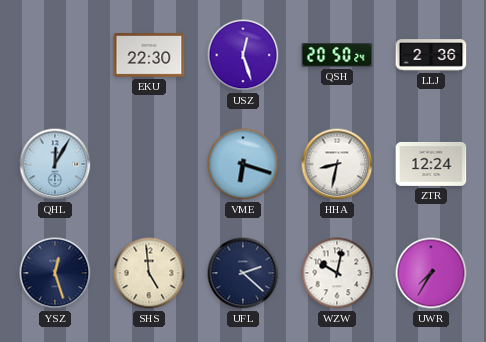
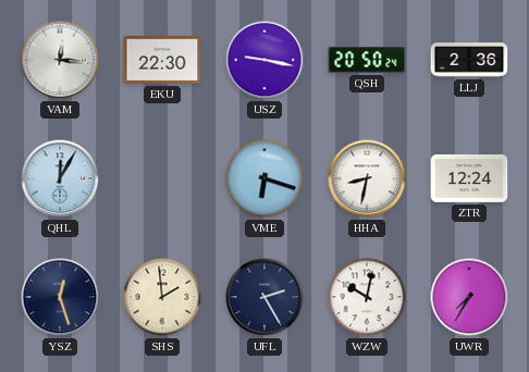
VAM: none -> 12:16
USZ: 12:27 -> 9:17
SHS: 4:59 -> 1:59
UFL: 2:22 -> 2:25
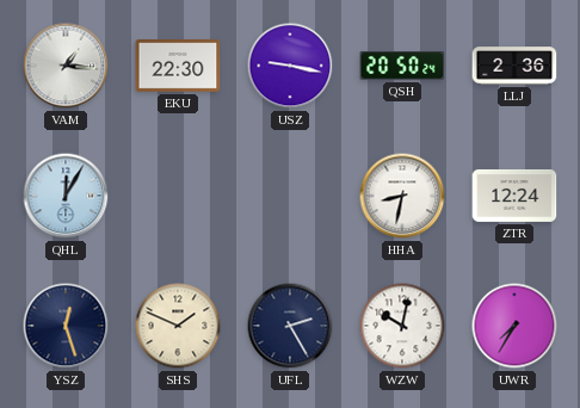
VAM: 12:16 -> 1:16
VME: 6:18 -> none
SHS: 1:59 -> 1:49
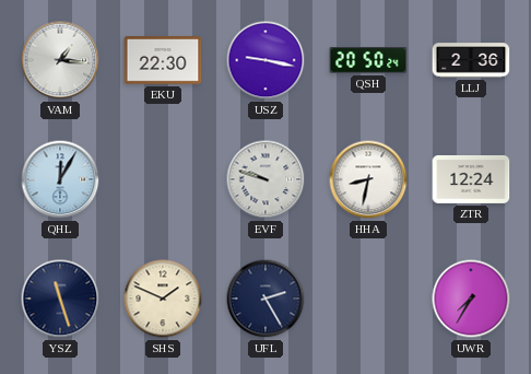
EVF: none -> 9:48
YSZ: 12:27 -> 11:27
WZW: 10:02 -> none
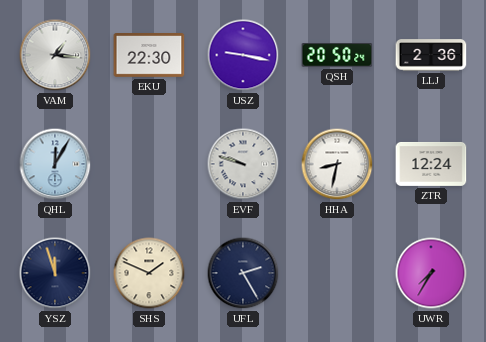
YSZ: 11:27 -> 11:57
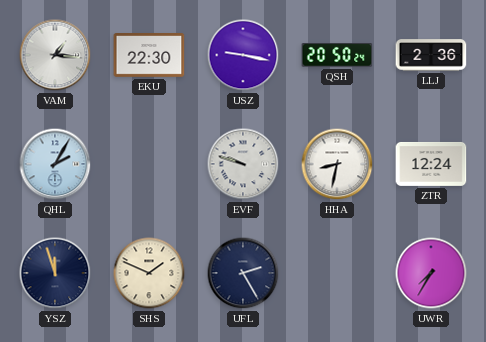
QHL: 12:05 -> 2:05
